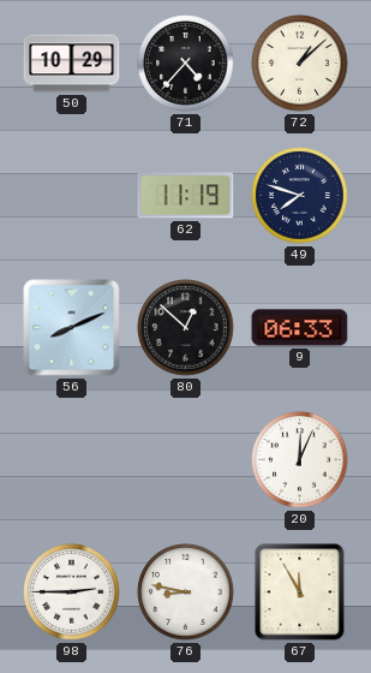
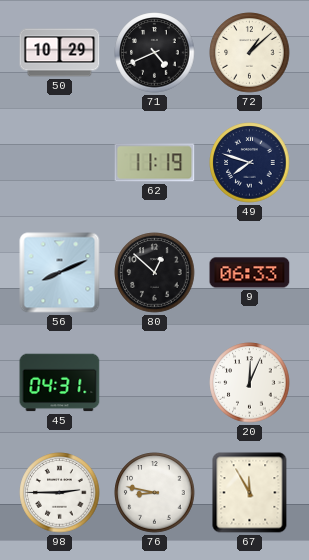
71: 4:37 -> 4:41
45: none -> 04:31
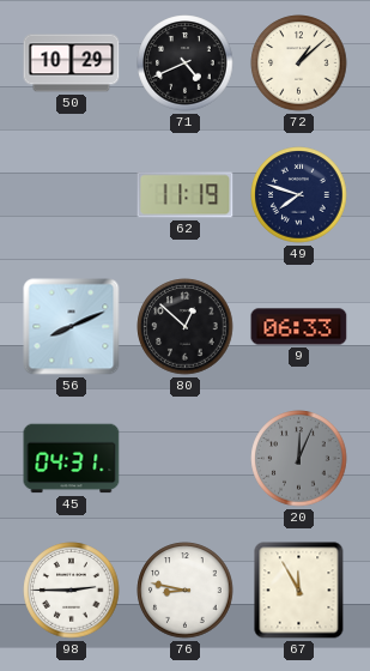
20 dial: white -> grey
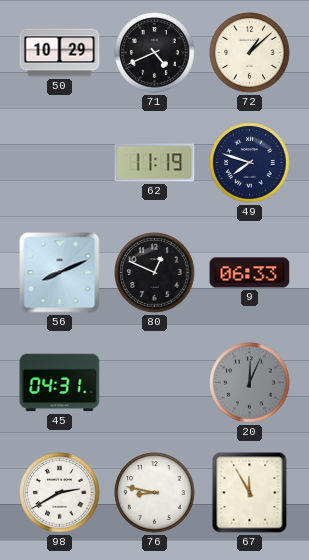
80: 12:52 -> 12:49
98: 2:45 -> 2:40
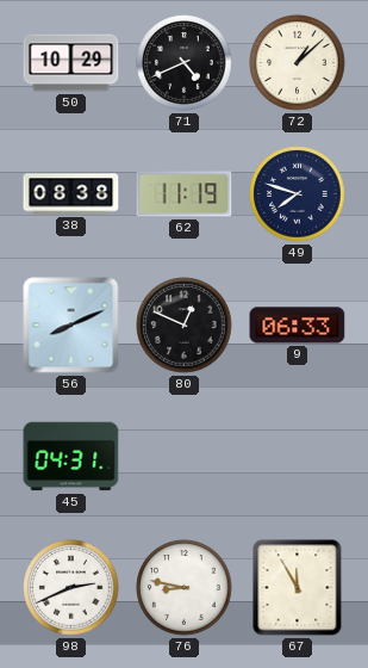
38: none -> 08:38
20: 12:04 -> none
98: 2:40 -> 2:41
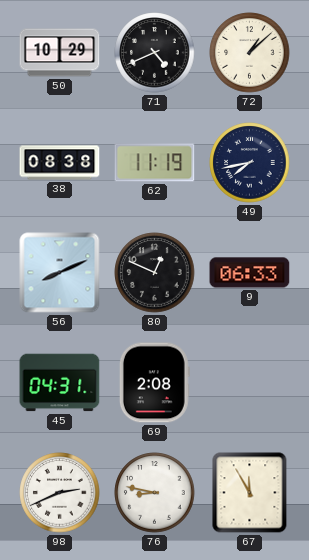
49: 7:48 -> 7:43
69: none -> 2:08
